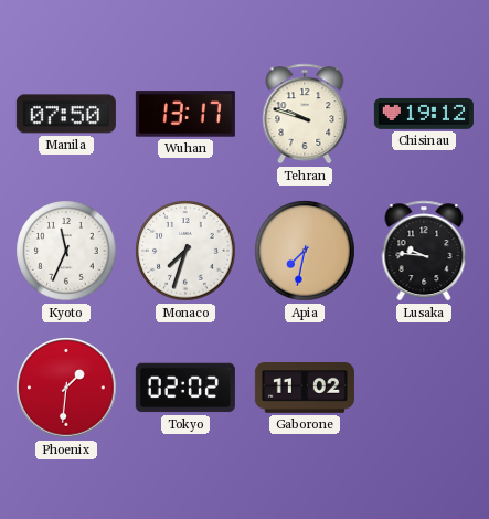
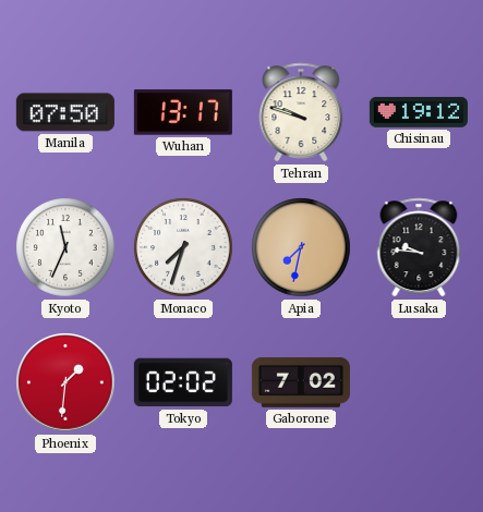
Gaborone: 11:02 -> 7:02
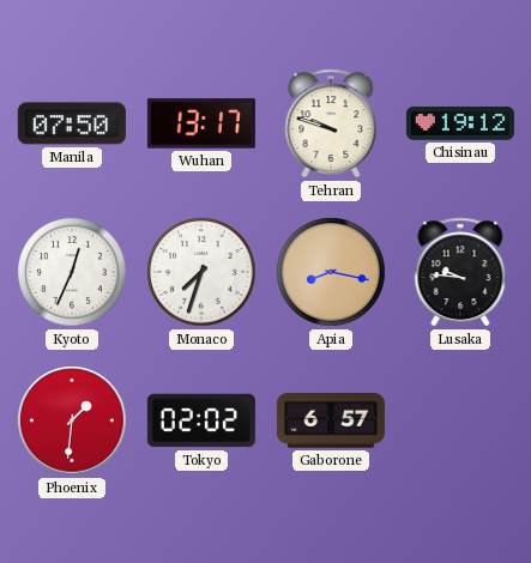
Kyoto: 11:34 -> 12:34
Apia: 7:32 -> 8:17
Gaborone: 7:02 -> 6:57
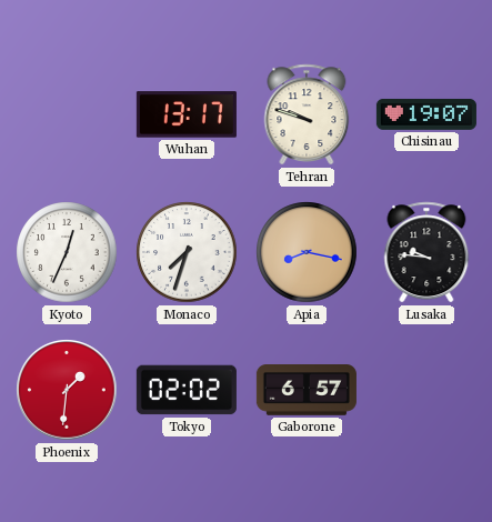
Manila: 07:50 -> none
Chisinau: 19:12 -> 19:07
